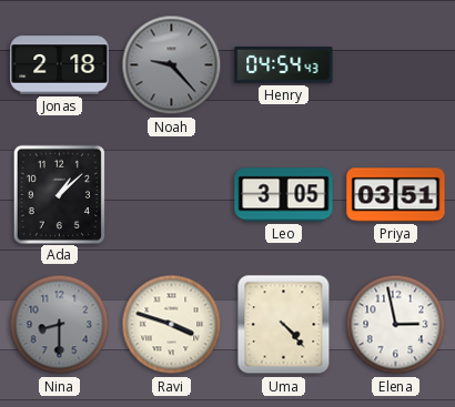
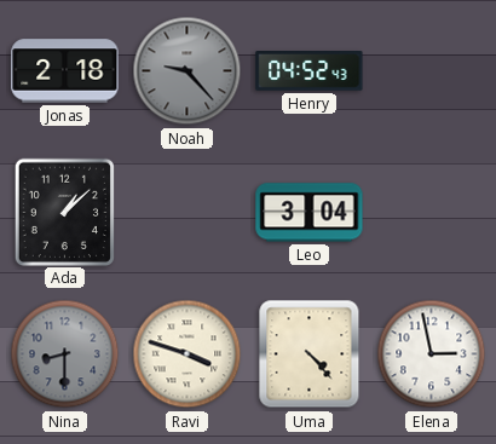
Henry: 04:54 -> 04:52
Leo: 3:05 -> 3:04
Priya: 03:51 -> none
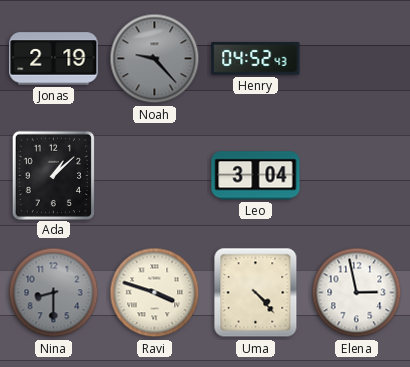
Jonas: 2:18 -> 2:19
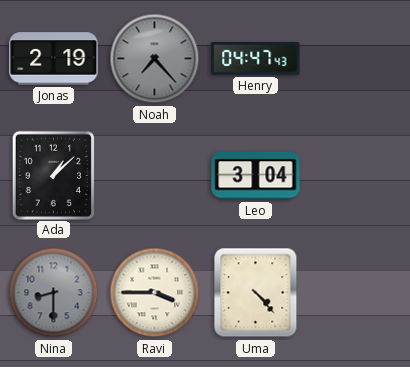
Noah: 9:23 -> 7:23
Henry: 04:52 -> 04:47
Ravi: 3:48 -> 3:45
Elena: 2:58 -> none
